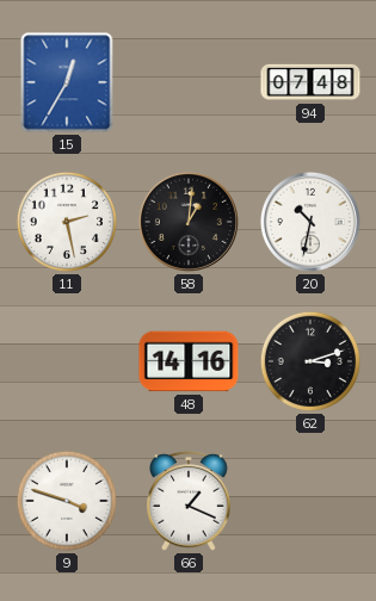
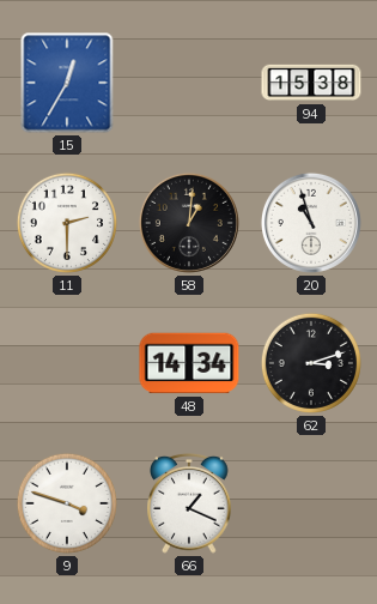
94: 07:48 -> 15:38
11: 2:28 -> 2:30
20: 10:32 -> 10:57
48: 14:16 -> 14:34
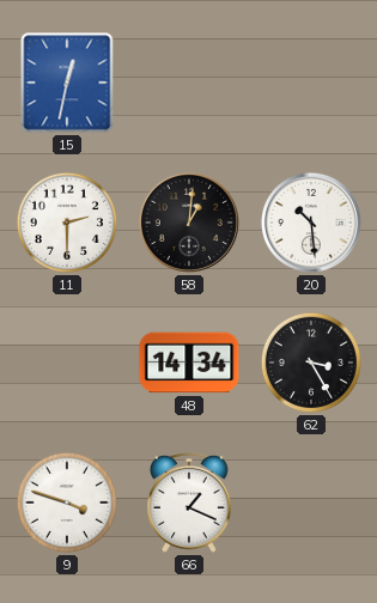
15: 12:35 -> 12:32
94: 15:38 -> none
20: 10:57 -> 10:29
62: 3:12 -> 3:25
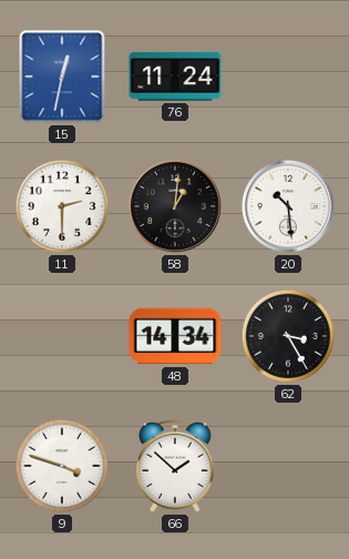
76: none -> 11:24
66: 1:19 -> 1:52
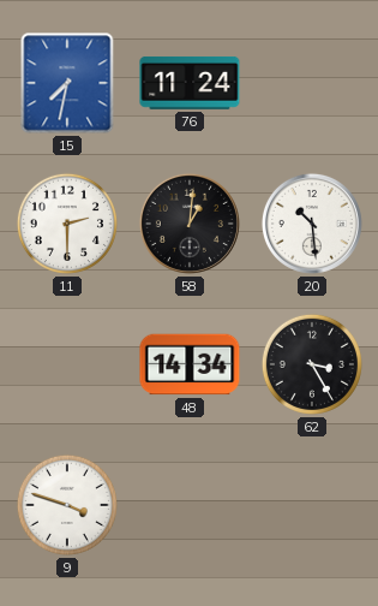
15: 12:32 -> 7:32
66: 1:52 -> none
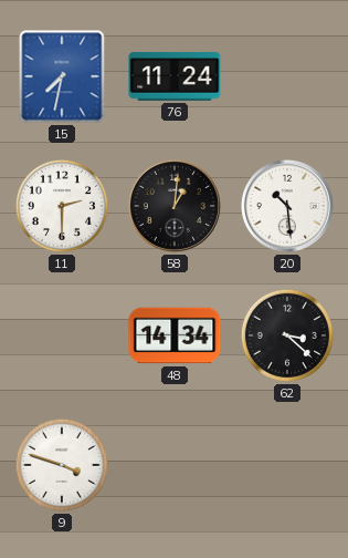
62: 3:25 -> 3:22
